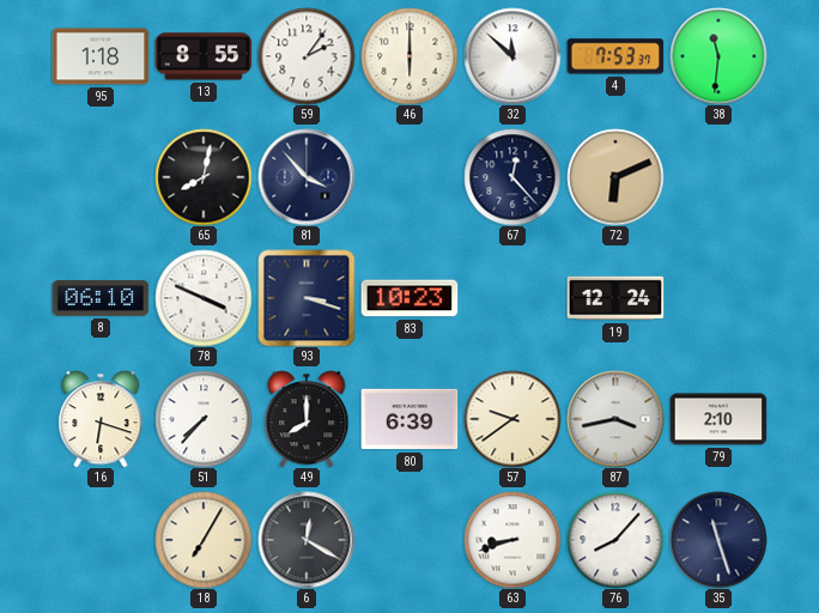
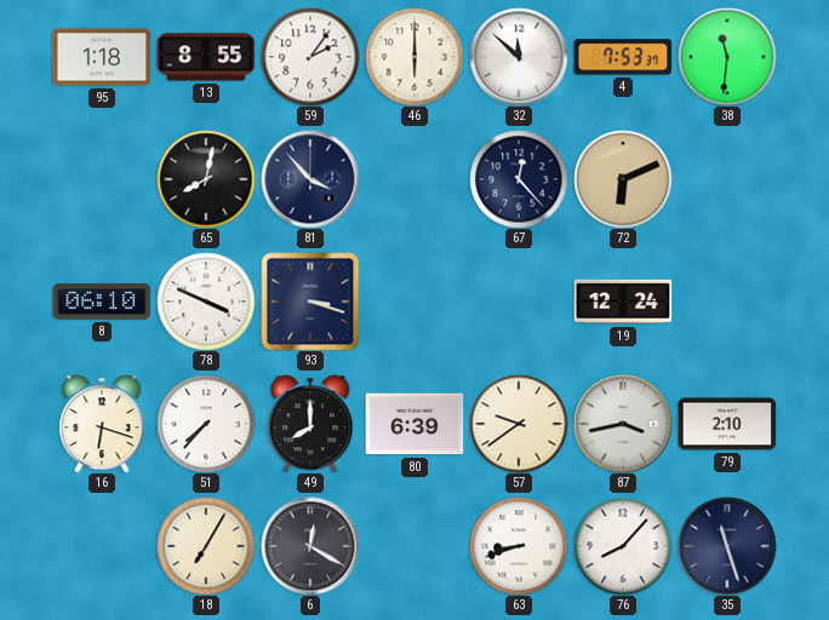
83: 10:23 -> none
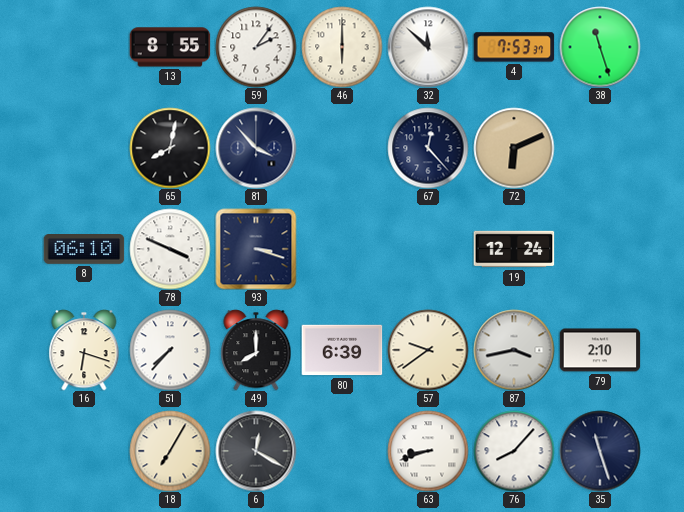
95: 1:18 -> none
38: 11:31 -> 11:27
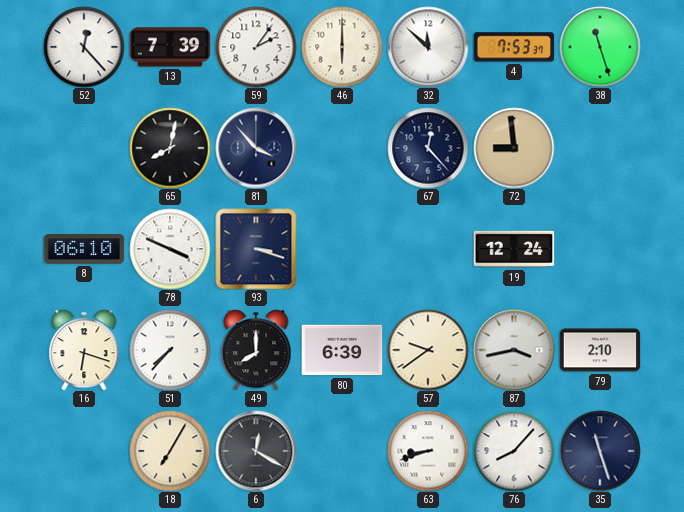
52: none -> 12:23
13: 8:55 -> 7:39
72: 6:11 -> 8:59
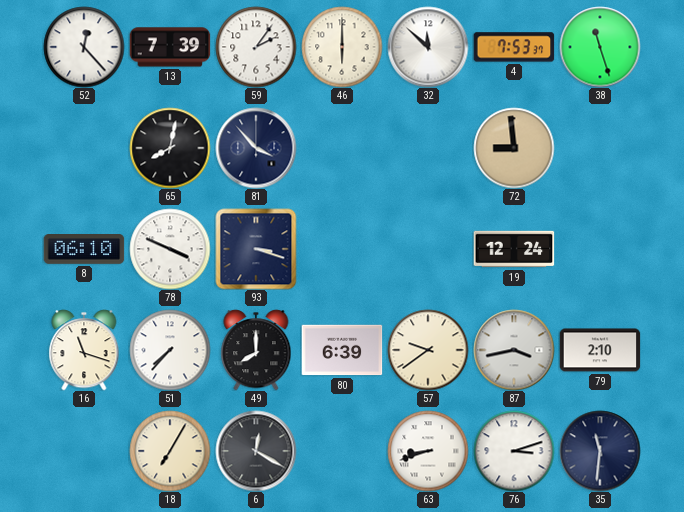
67: 12:23 -> none
16: 6:18 -> 11:18
76: 8:07 -> 3:12
35: 11:27 -> 11:31
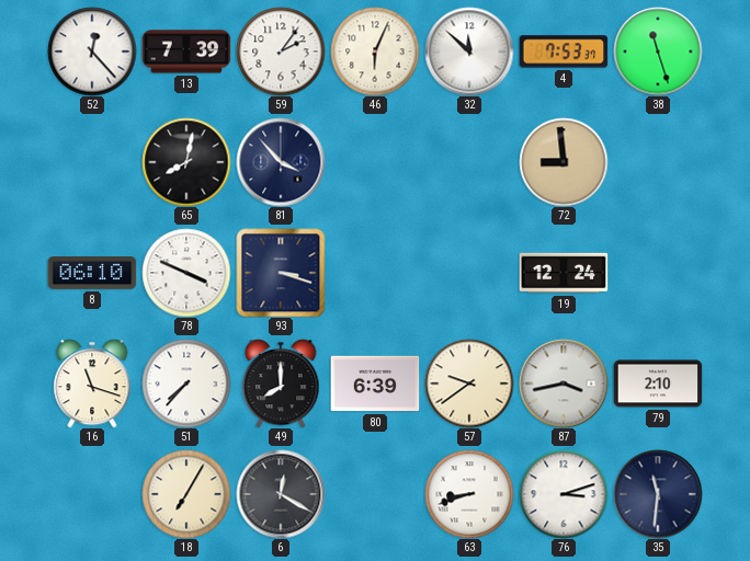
46: 6:00 -> 6:04
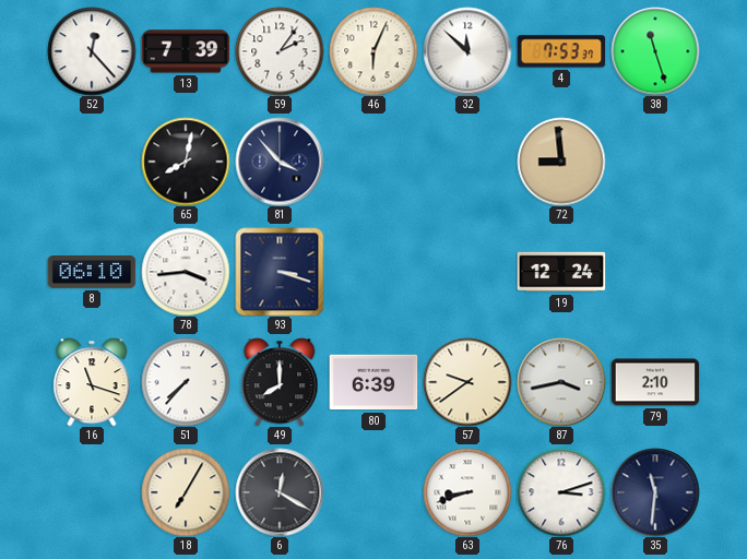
78: 3:49 -> 3:44
